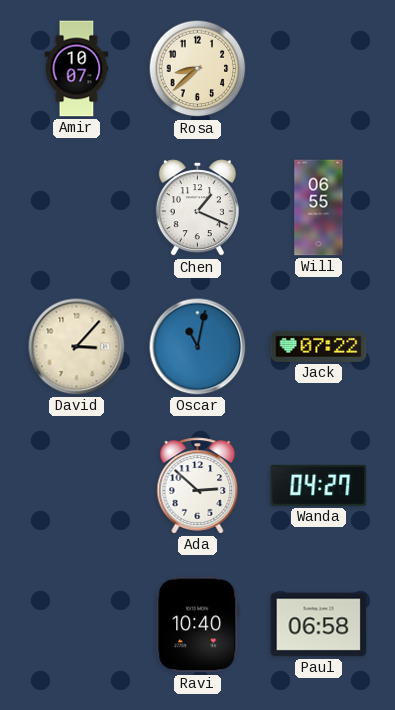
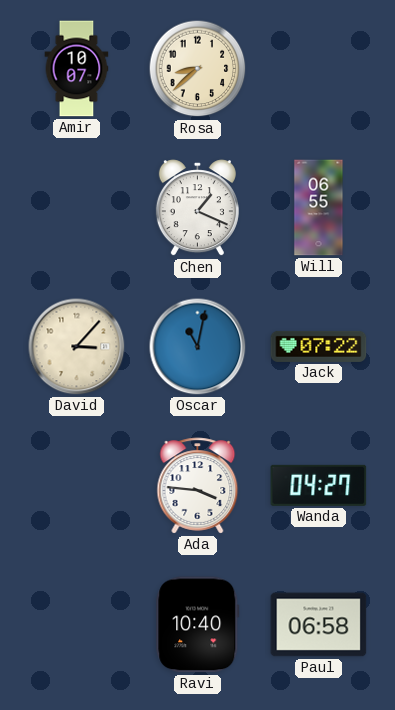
Ada: 2:52 -> 3:46
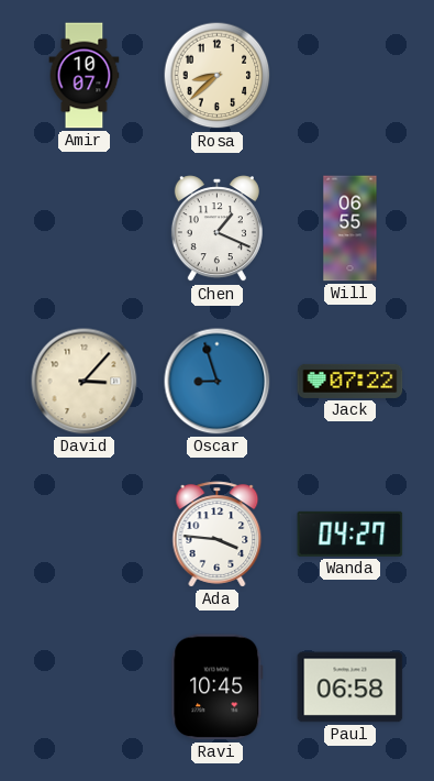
Oscar: 11:02 -> 8:57
Ravi: 10:40 -> 10:45
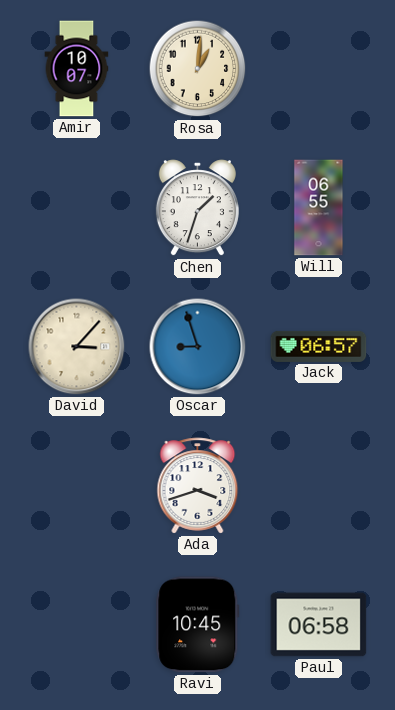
Rosa: 8:38 -> 1:01
Chen: 1:19 -> 1:33
Jack: 07:22 -> 06:57
Ada: 3:46 -> 3:42
Wanda: 04:27 -> none
